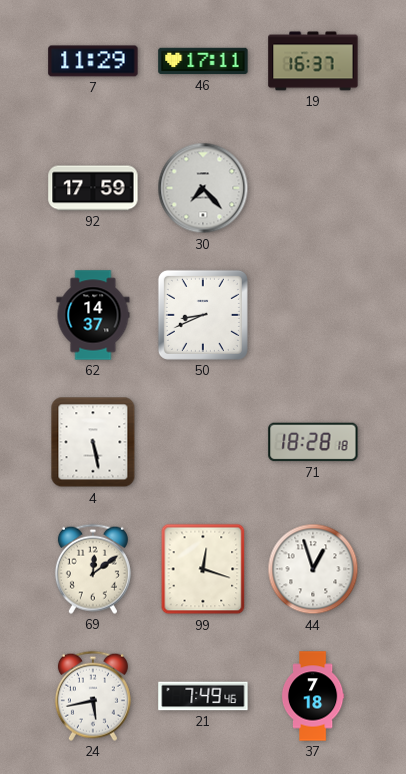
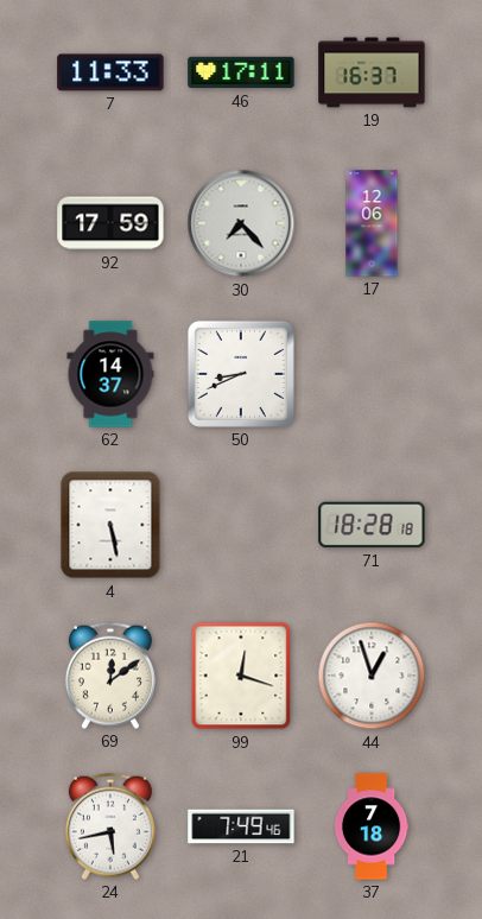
7: 11:29 -> 11:33
17: none -> 12:06
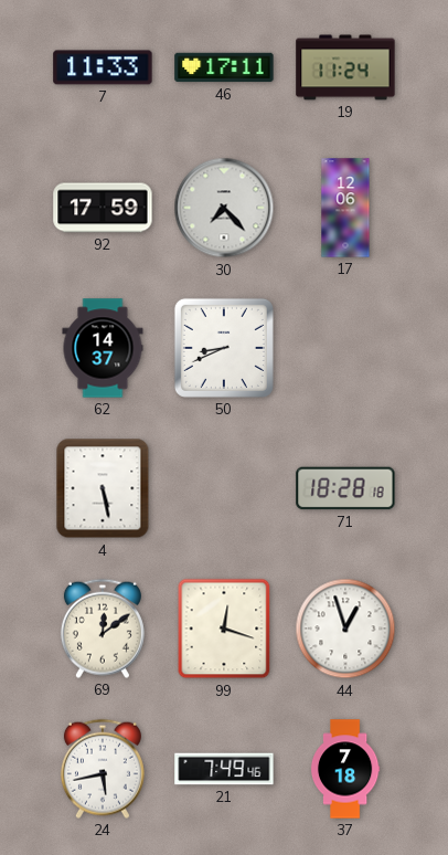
19: 16:37 -> 11:24
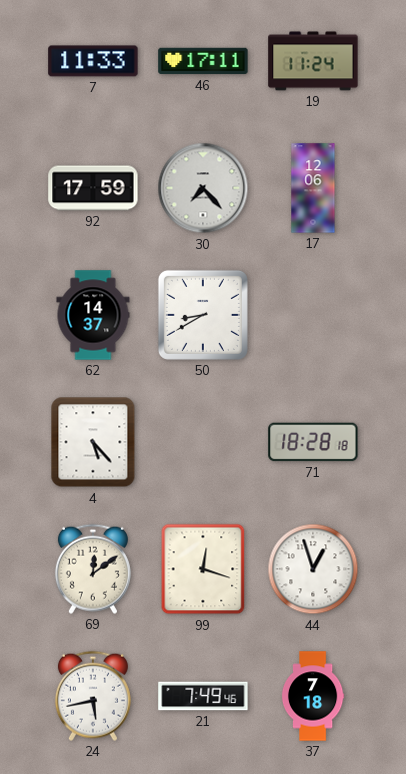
50: 8:41 -> 8:40
4: 5:28 -> 5:23
